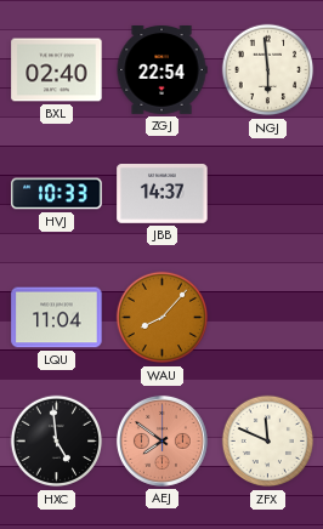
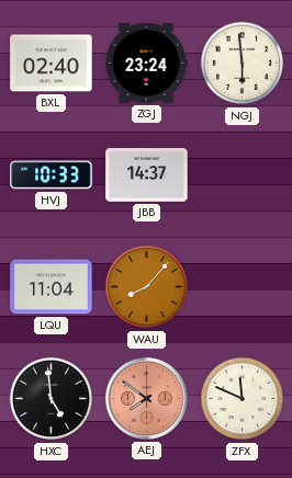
ZGJ: 22:54 -> 23:24
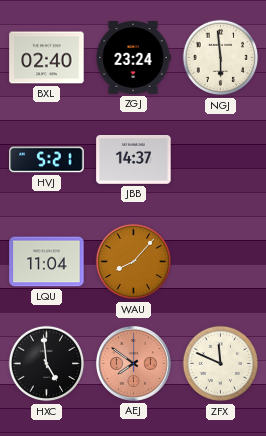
HVJ: 10:33 -> 5:21
